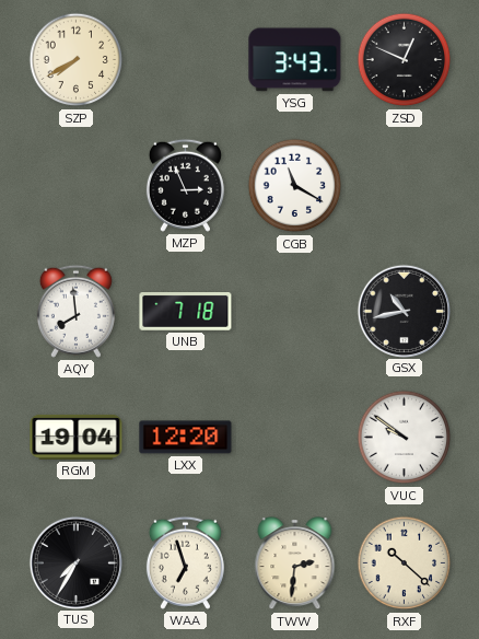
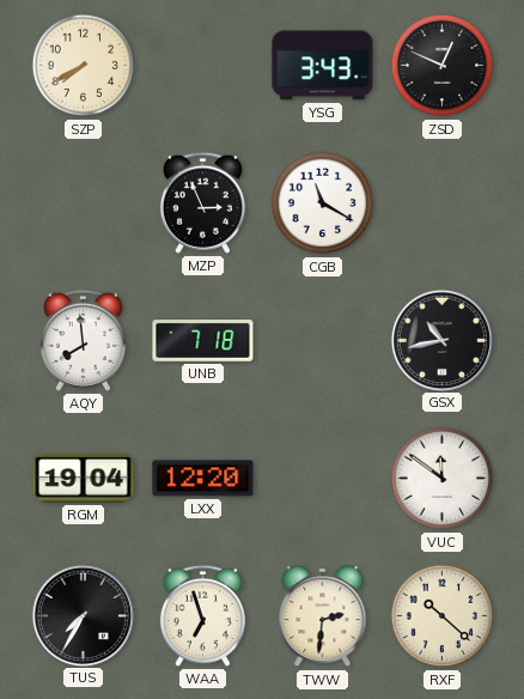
VUC: 9:51 -> 11:51
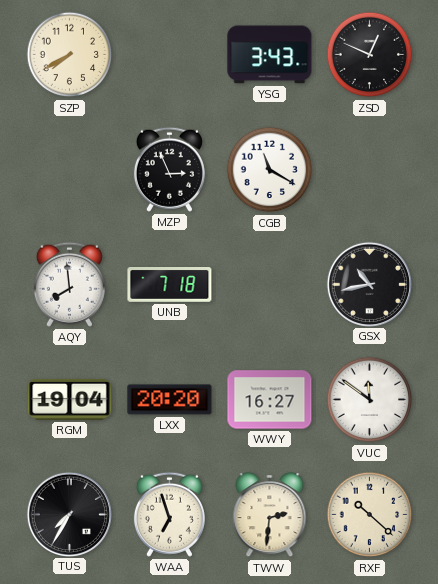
LXX: 12:20 -> 20:20
WWY: none -> 16:27
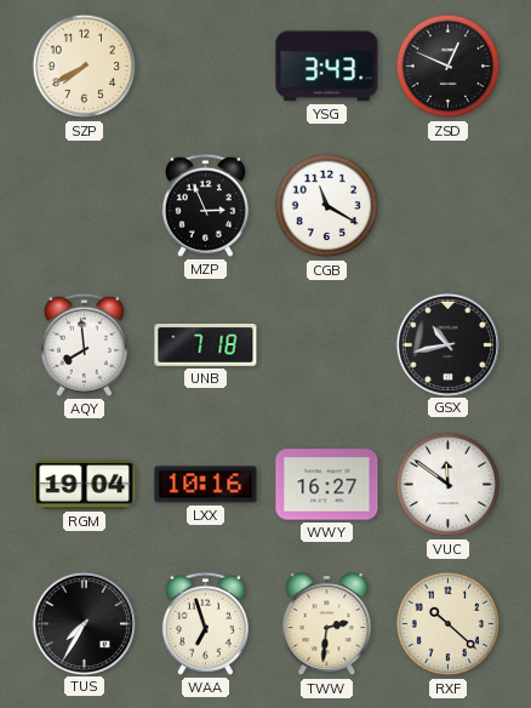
LXX: 20:20 -> 10:16
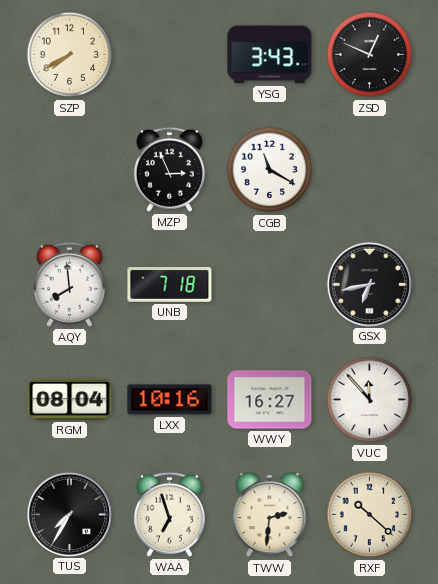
GSX: 10:43 -> 6:43
RGM: 19:04 -> 08:04
VUC: 11:51 -> 11:53
